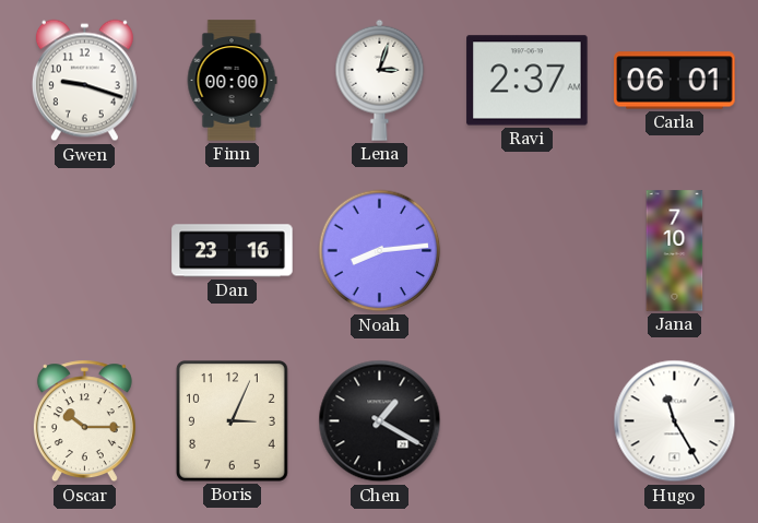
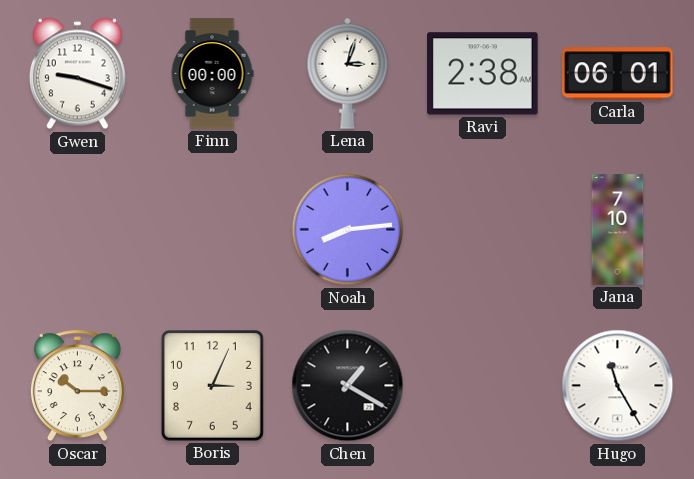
Ravi: 2:37 -> 2:38
Dan: 23:16 -> none
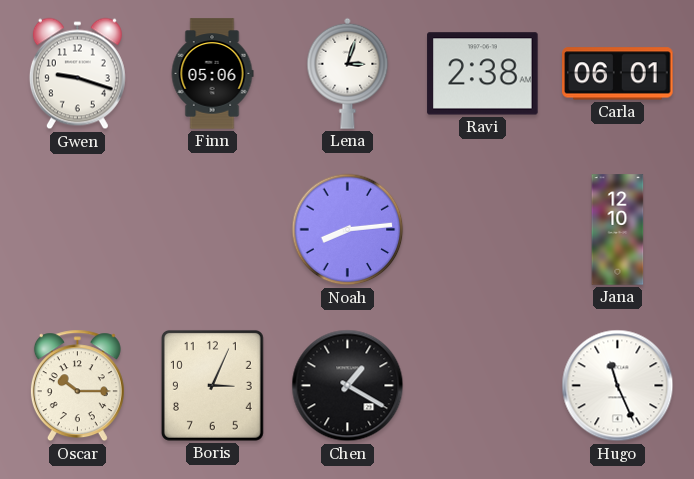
Finn: 00:00 -> 05:06
Jana: 7:10 -> 12:10
Hugo: 11:25 -> 11:26
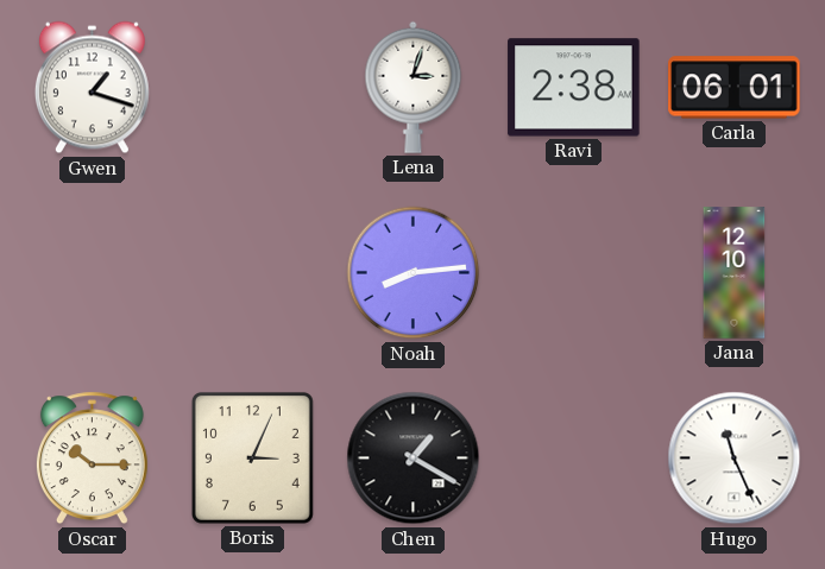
Gwen: 9:18 -> 1:18
Finn: 05:06 -> none
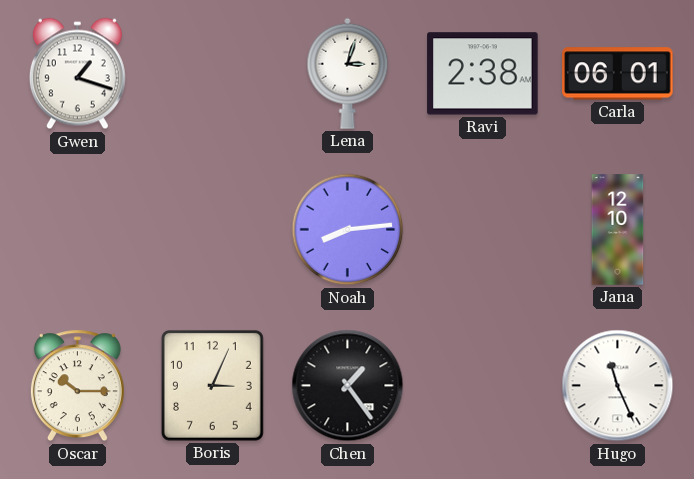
Chen: 1:20 -> 1:24
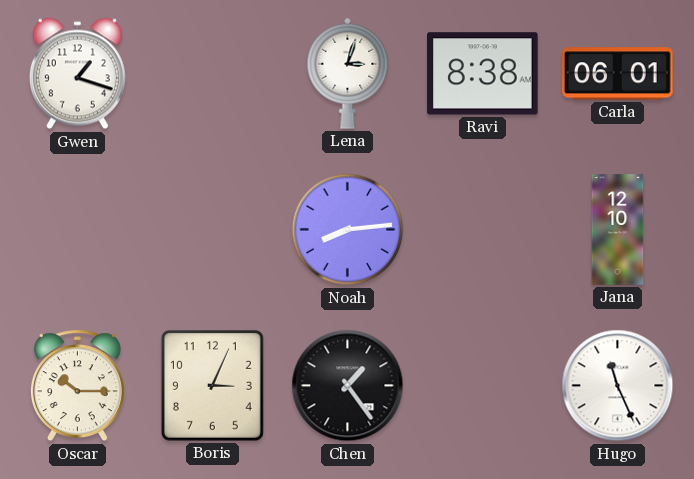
Ravi: 2:38 -> 8:38
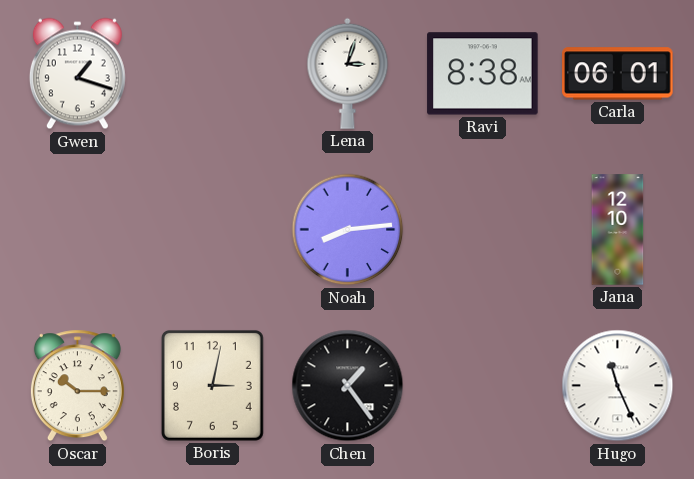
Boris: 3:04 -> 3:02
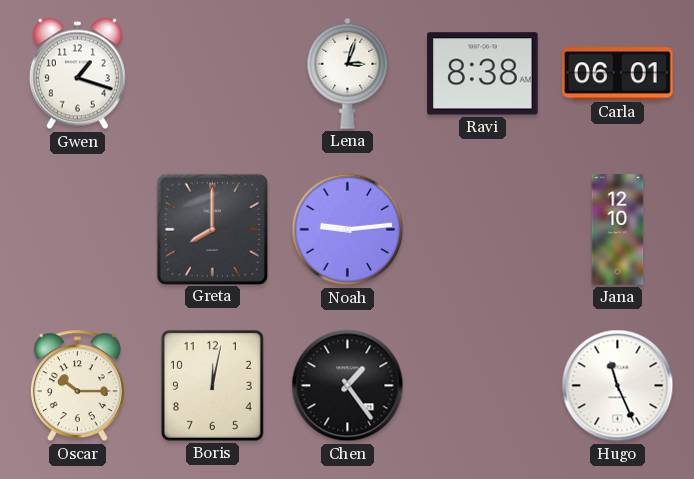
Greta: none -> 8:00
Noah: 8:14 -> 9:14
Boris: 3:02 -> 12:02
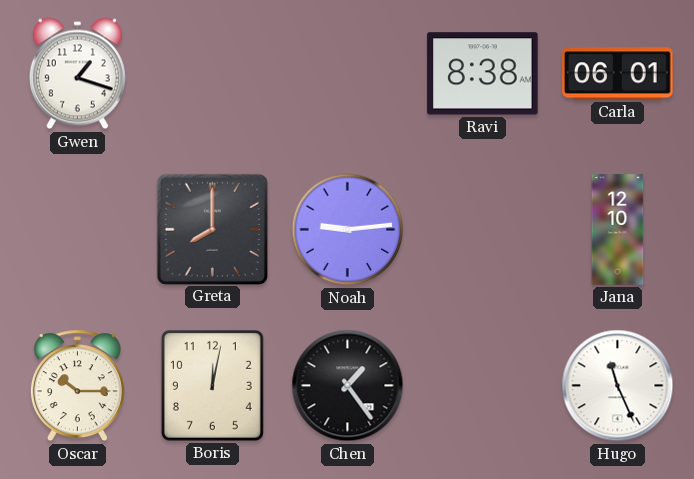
Lena: 3:03 -> none
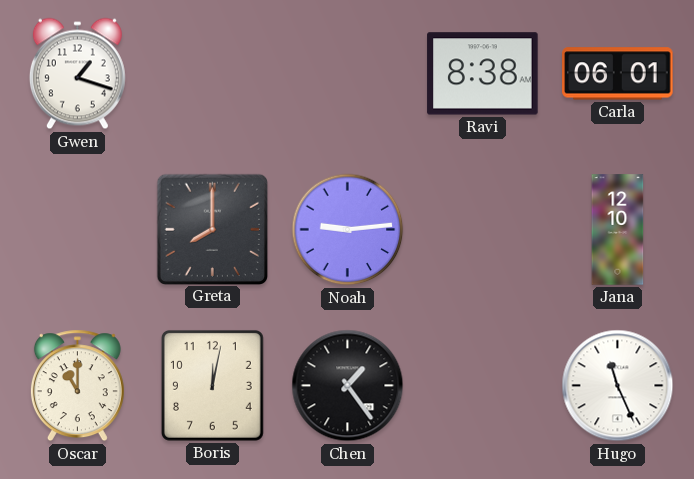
Oscar: 10:15 -> 11:00
